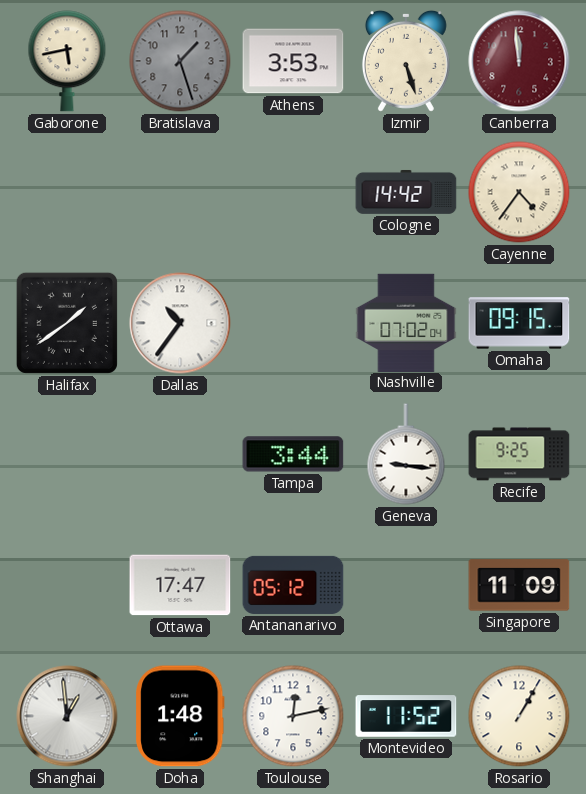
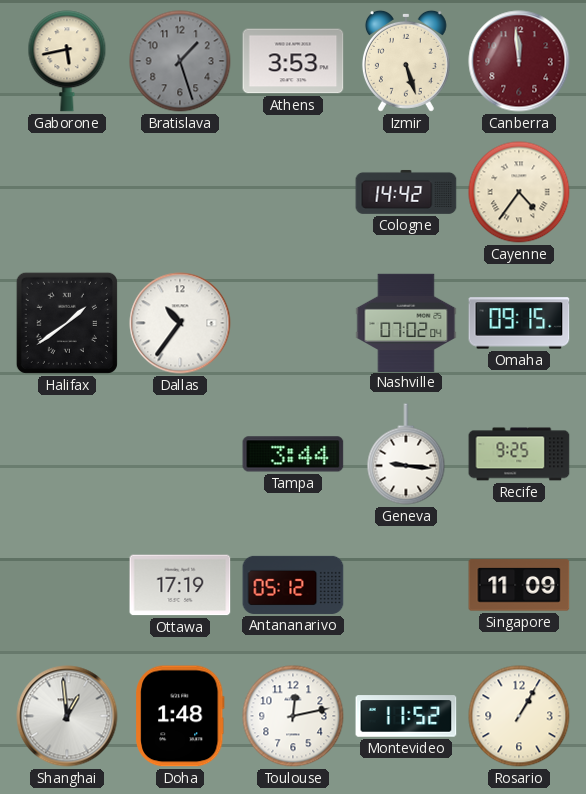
Ottawa: 17:47 -> 17:19
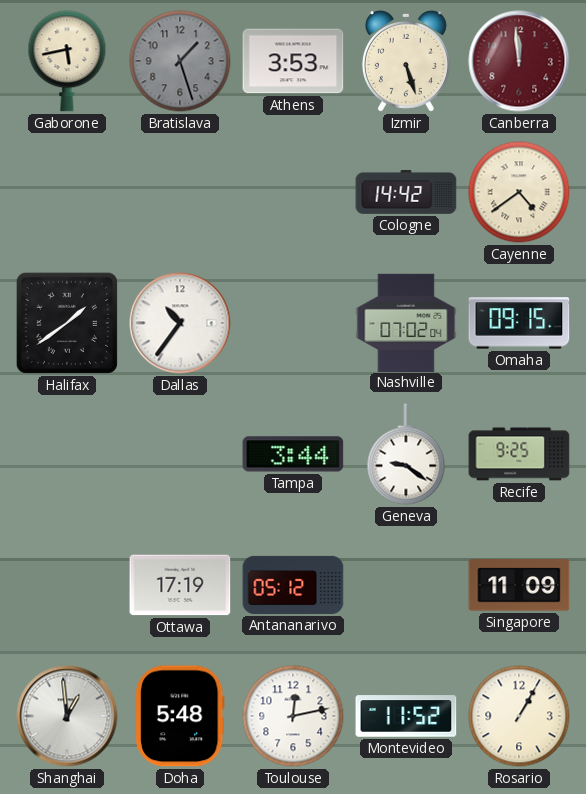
Cayenne: 4:36 -> 4:39
Geneva: 9:16 -> 9:21
Doha: 1:48 -> 5:48
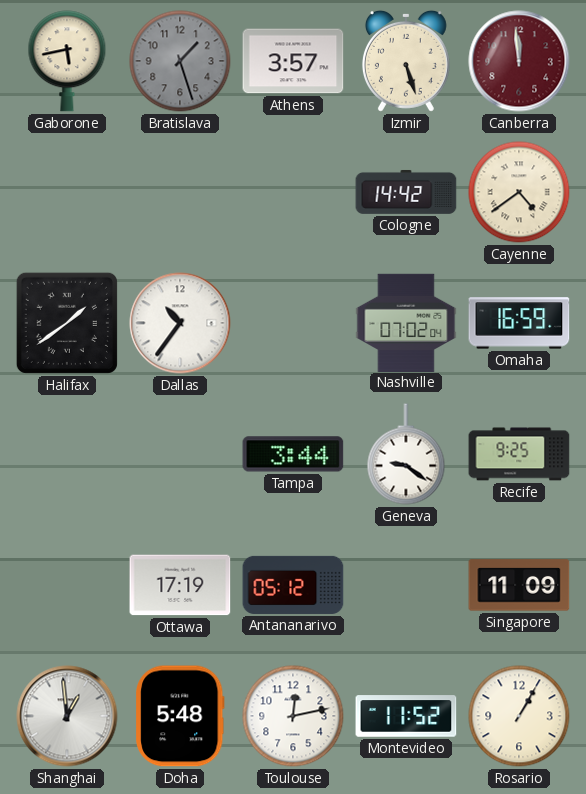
Athens: 3:53 -> 3:57
Omaha: 09:15 -> 16:59
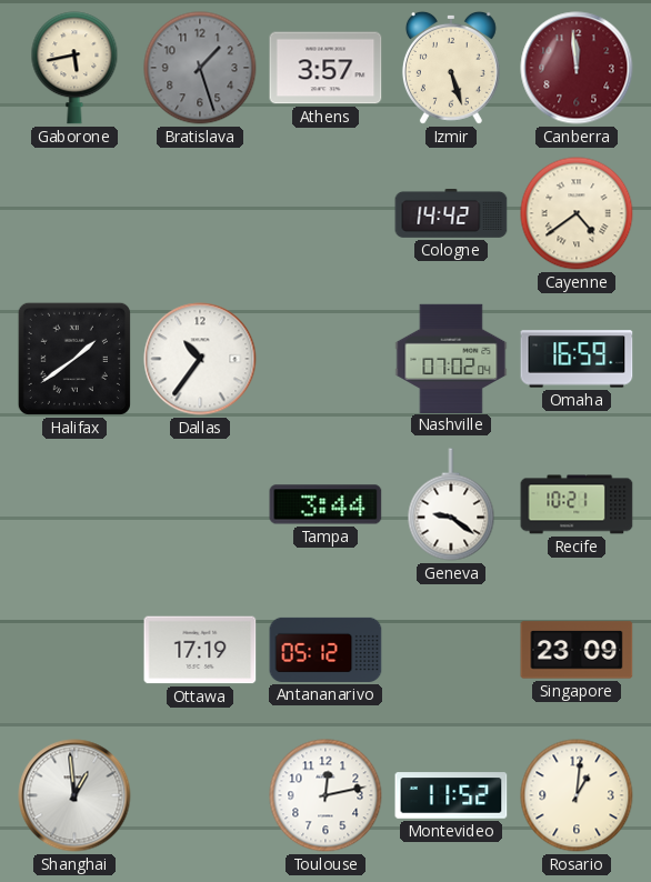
Recife: 9:25 -> 10:21
Singapore: 11:09 -> 23:09
Doha: 5:48 -> none
Rosario: 1:05 -> 1:01
